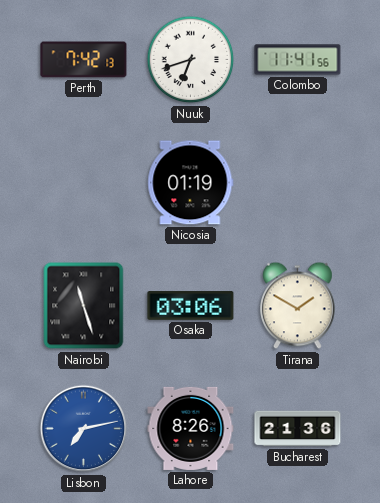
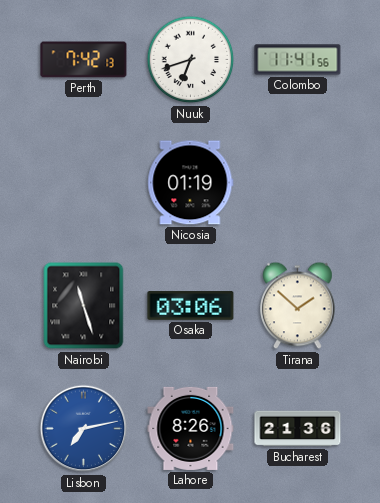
Tirana: 1:50 -> 1:52
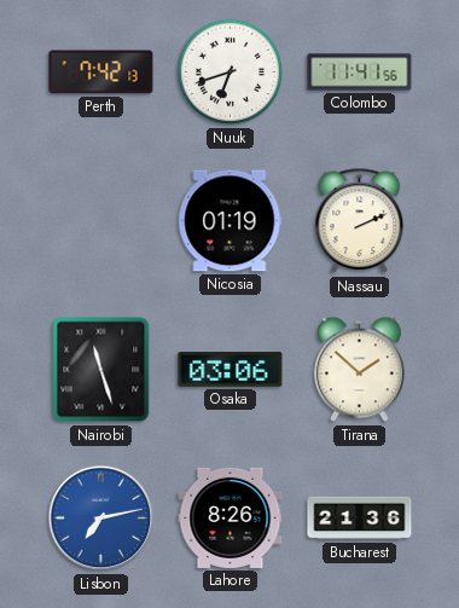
Nassau: none -> 2:11
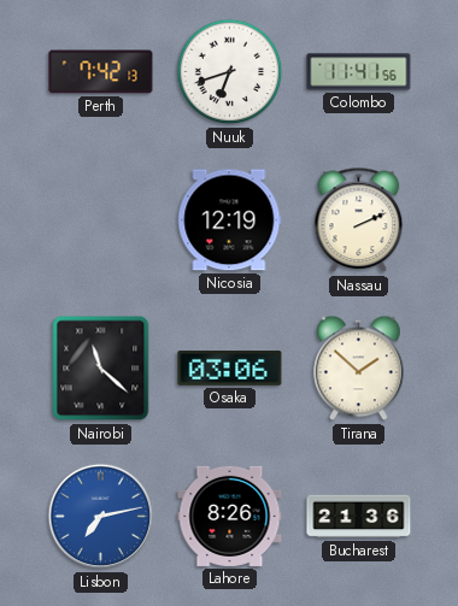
Nicosia: 01:19 -> 12:19
Nairobi: 11:27 -> 11:22
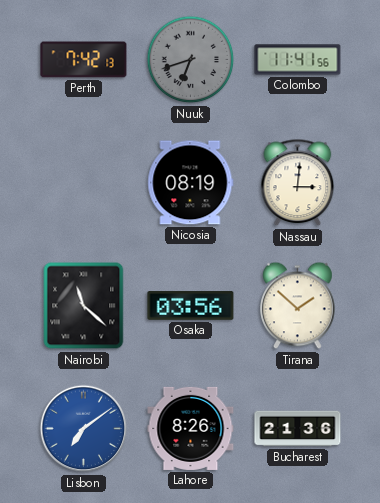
Nuuk dial: white -> grey
Nicosia: 12:19 -> 08:19
Nassau: 2:11 -> 3:01
Osaka: 03:06 -> 03:56
Lisbon: 7:13 -> 7:09
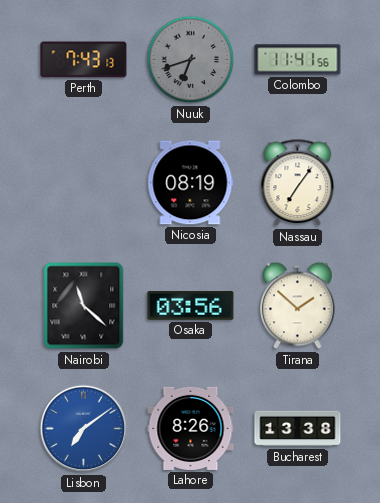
Perth: 7:42 -> 7:43
Nassau: 3:01 -> 7:06
Bucharest: 21:36 -> 13:38
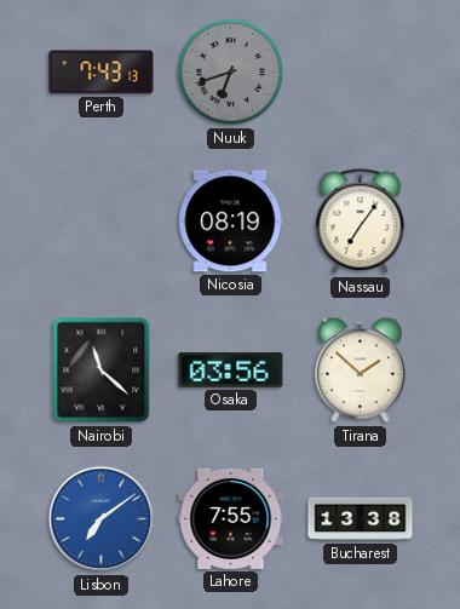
Colombo: 11:41 -> none
Lahore: 8:26 -> 7:55
